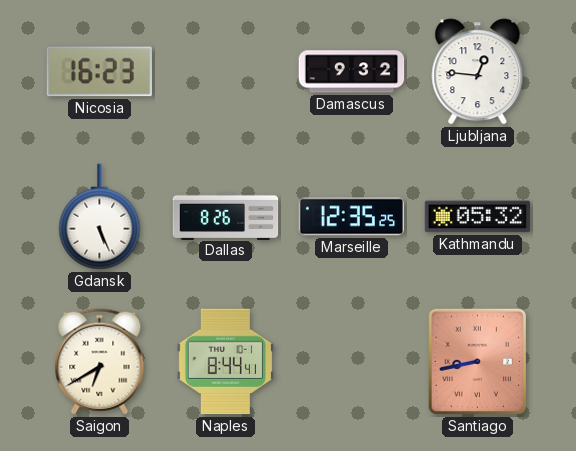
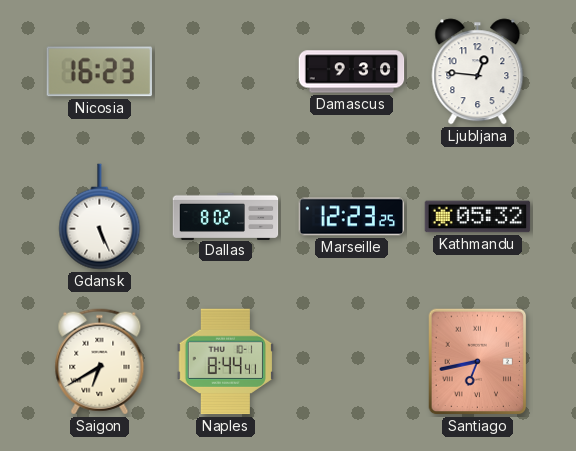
Damascus: 9:32 -> 9:30
Dallas: 8:26 -> 8:02
Marseille: 12:35 -> 12:23
Santiago: 8:43 -> 6:43
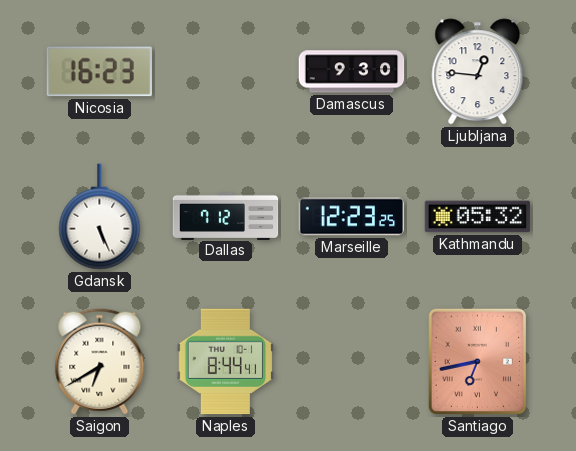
Dallas: 8:02 -> 7:12
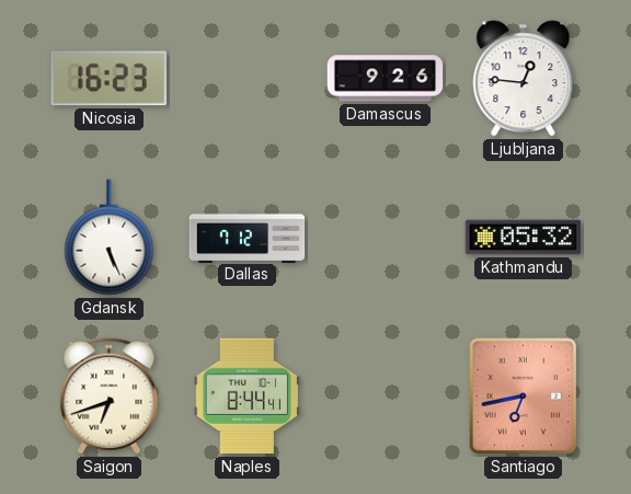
Damascus: 9:30 -> 9:26
Marseille: 12:23 -> none
Saigon: 6:40 -> 6:42
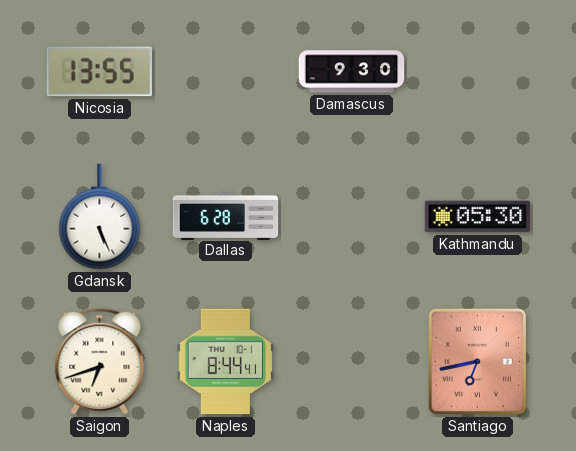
Nicosia: 16:23 -> 13:55
Damascus: 9:26 -> 9:30
Ljubljana: 12:46 -> none
Dallas: 7:12 -> 6:28
Kathmandu: 05:32 -> 05:30
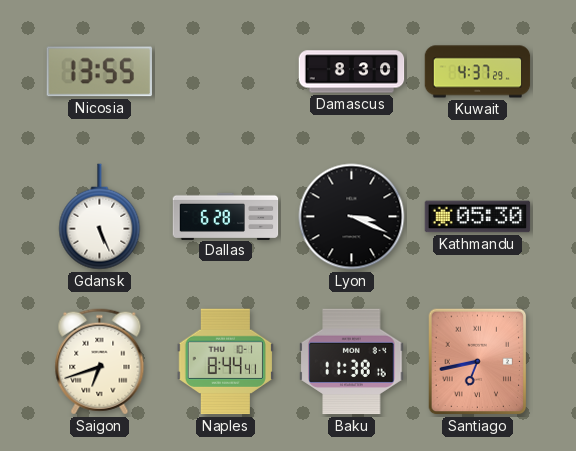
Damascus: 9:30 -> 8:30
Kuwait: none -> 4:37
Lyon: none -> 3:19
Baku: none -> 11:38
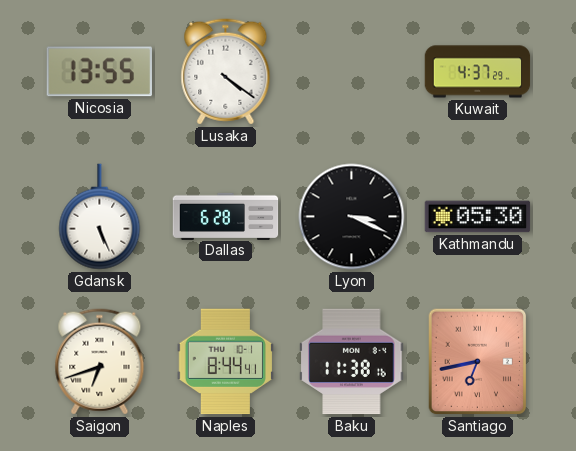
Lusaka: none -> 4:21
Damascus: 8:30 -> none
